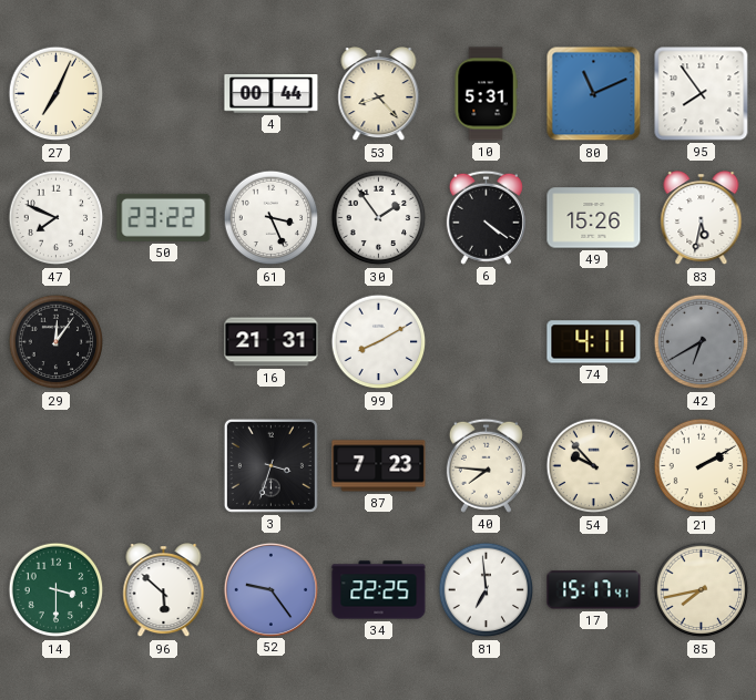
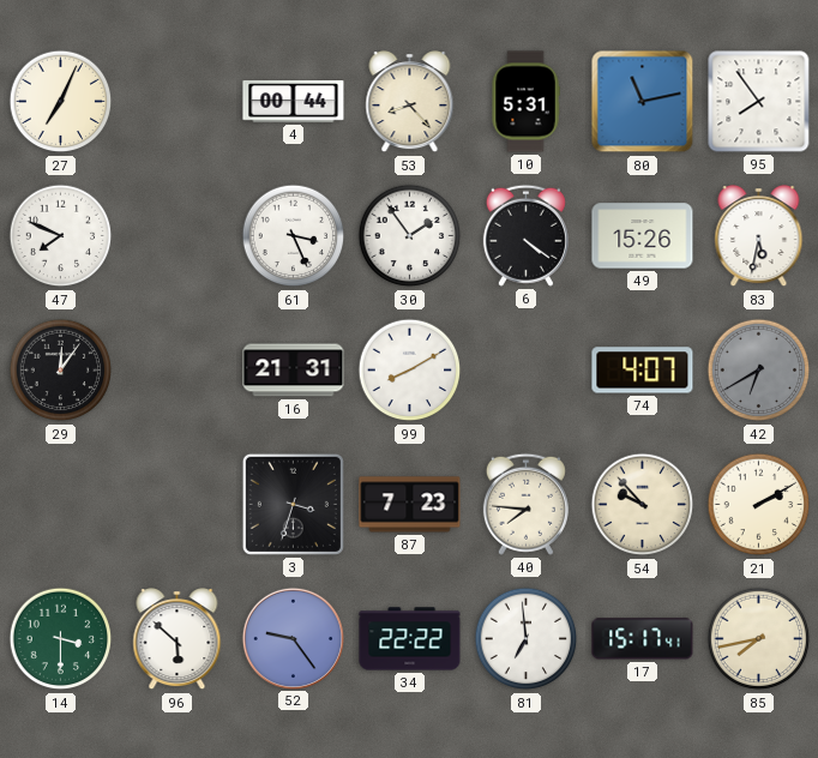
80: 11:11 -> 11:13
50: 23:22 -> none
74: 4:11 -> 4:07
34: 22:25 -> 22:22
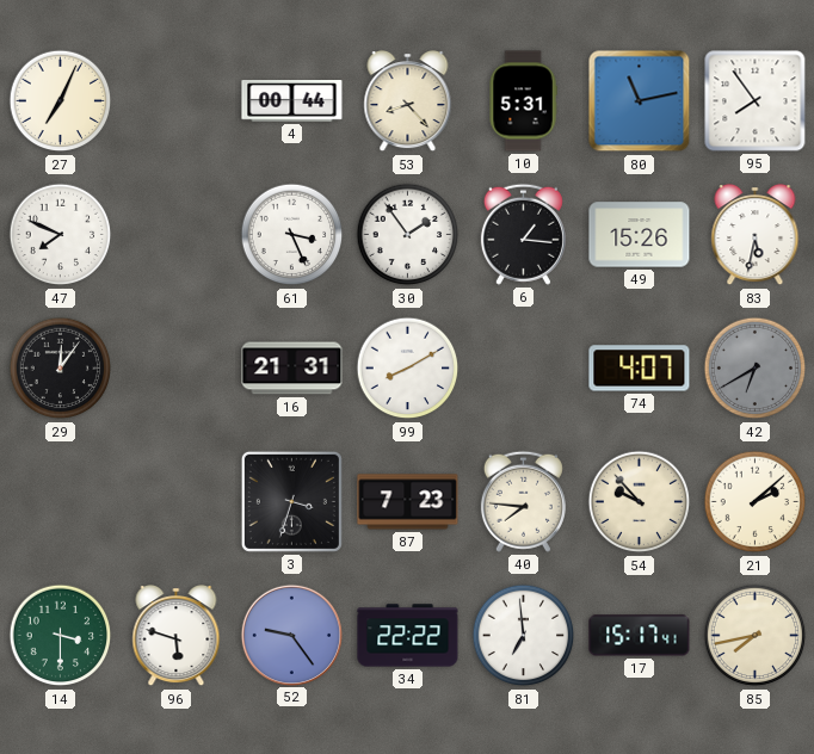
6: 4:21 -> 1:16
21: 2:10 -> 2:08
96: 5:52 -> 5:48
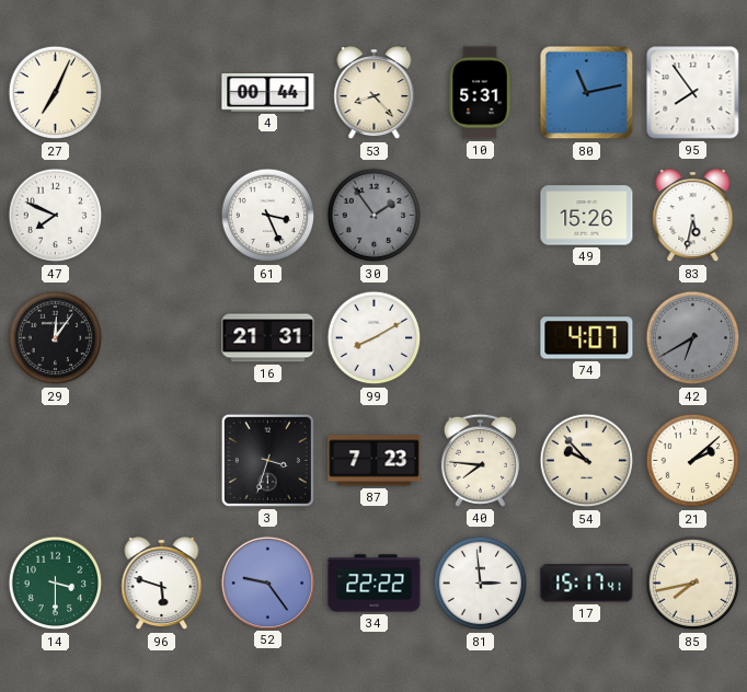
30 dial: white -> grey
6: 1:16 -> none
81: 6:59 -> 2:59
